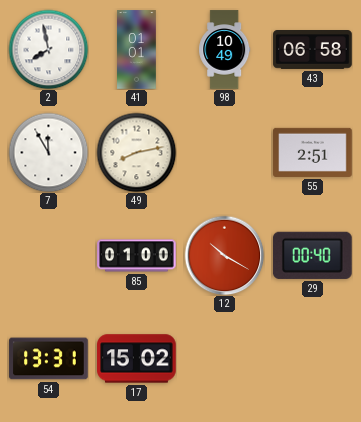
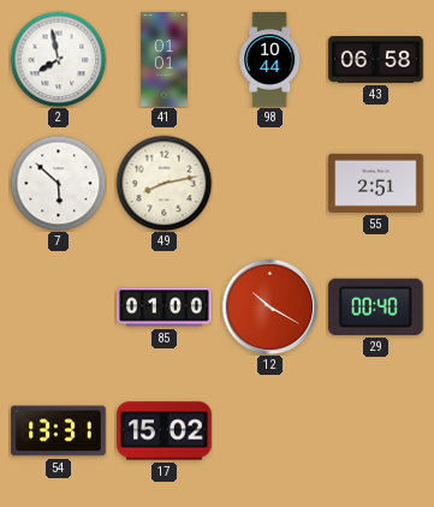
98: 10:49 -> 10:44
7: 11:55 -> 5:52
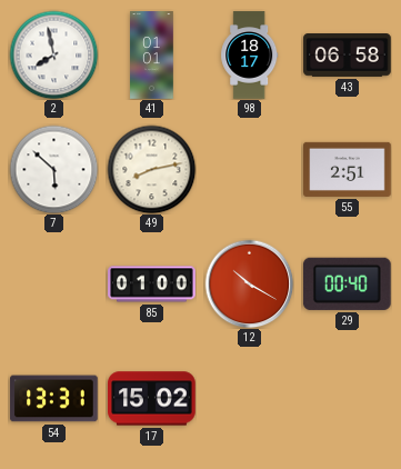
98: 10:44 -> 18:17
